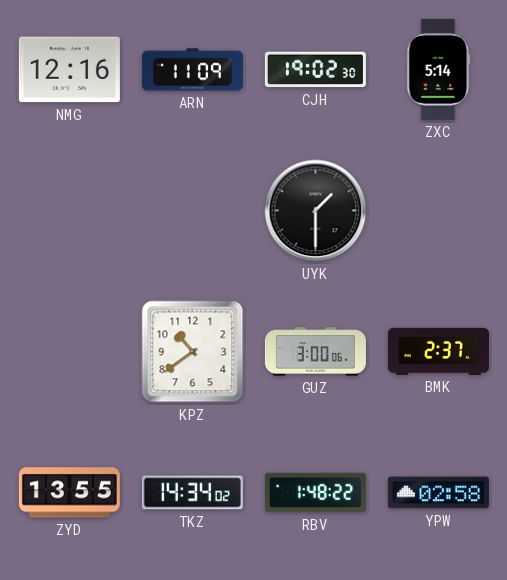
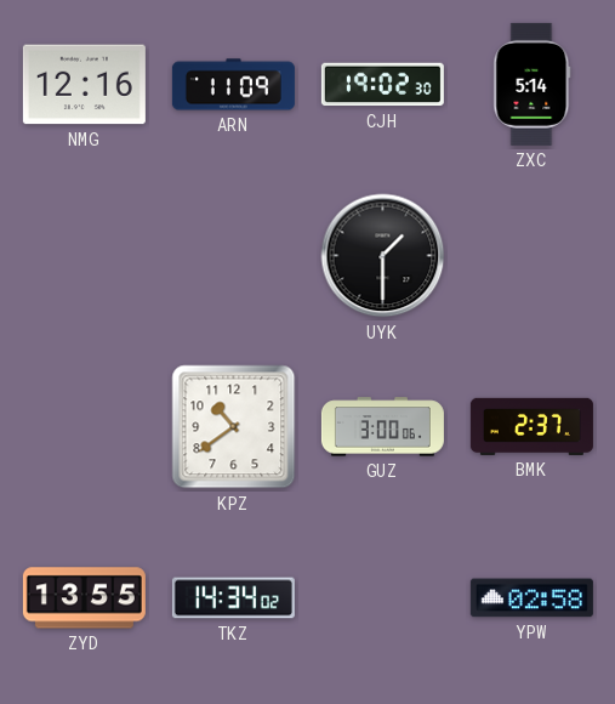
RBV: 1:48 -> none
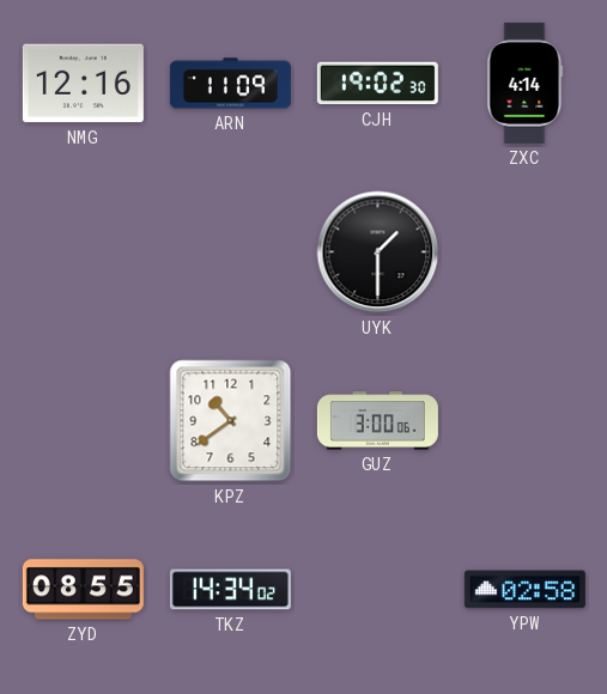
ZXC: 5:14 -> 4:14
BMK: 2:37 -> none
ZYD: 13:55 -> 08:55
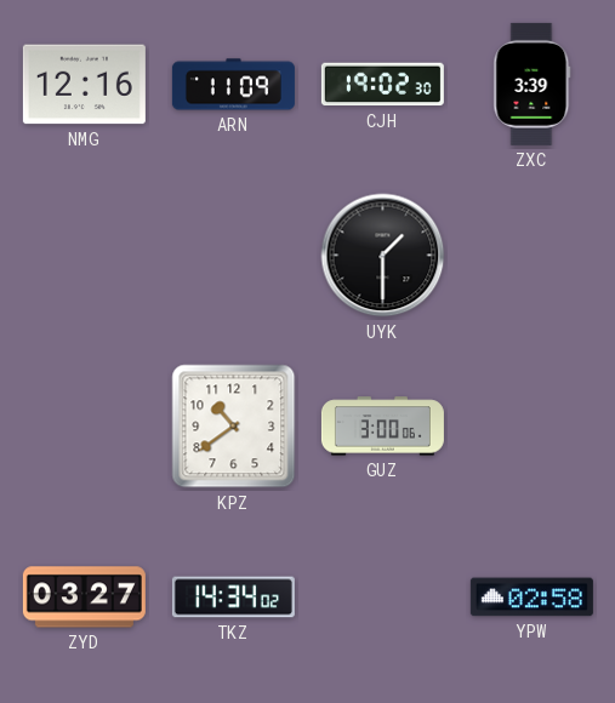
ZXC: 4:14 -> 3:39
ZYD: 08:55 -> 03:27
